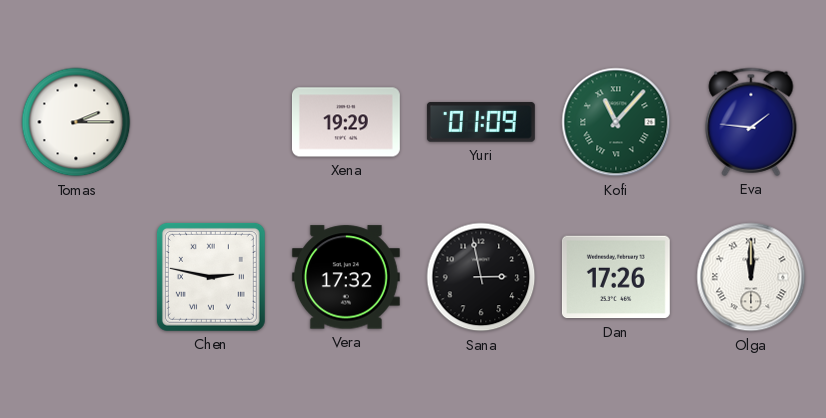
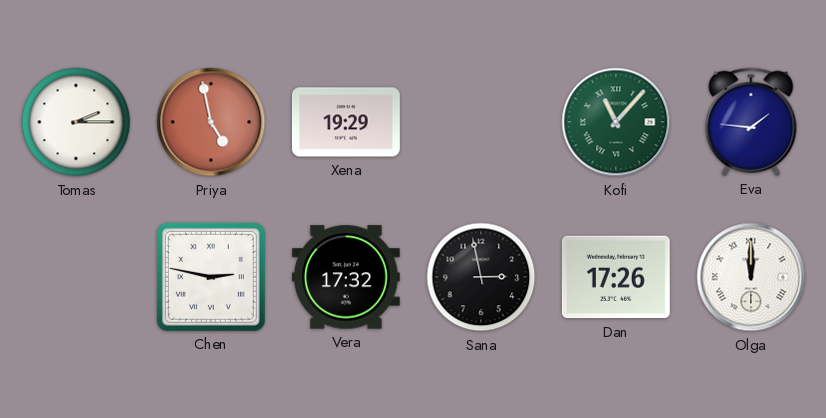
Priya: none -> 4:58
Yuri: 01:09 -> none
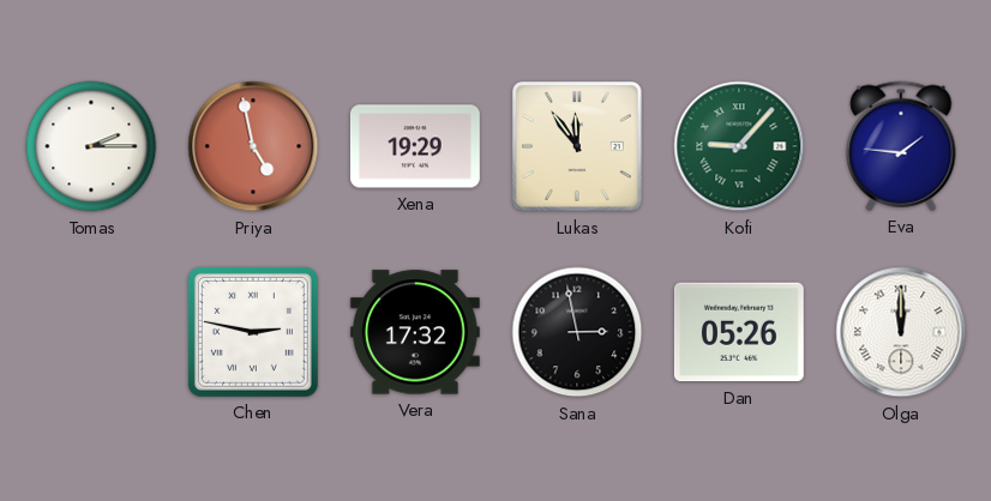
Lukas: none -> 11:54
Kofi: 11:07 -> 9:07
Dan: 17:26 -> 05:26
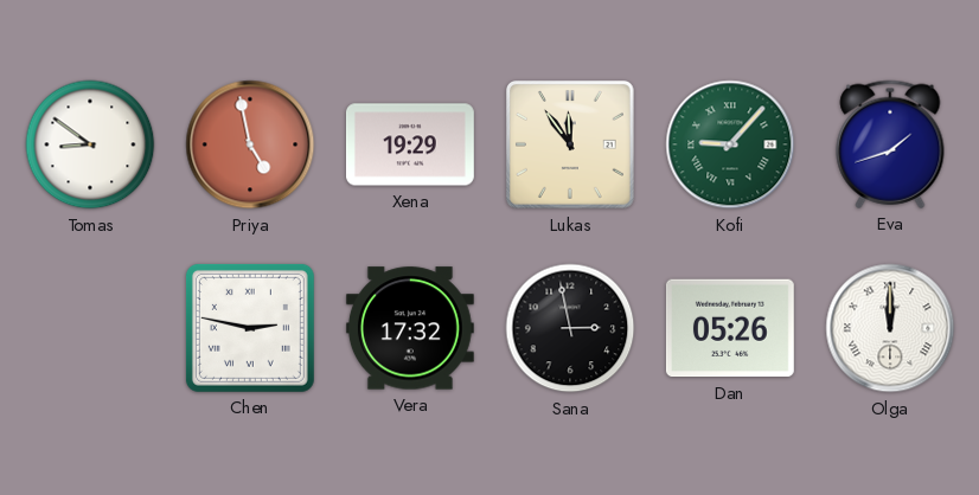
Tomas: 2:15 -> 8:51
Eva: 1:46 -> 1:42
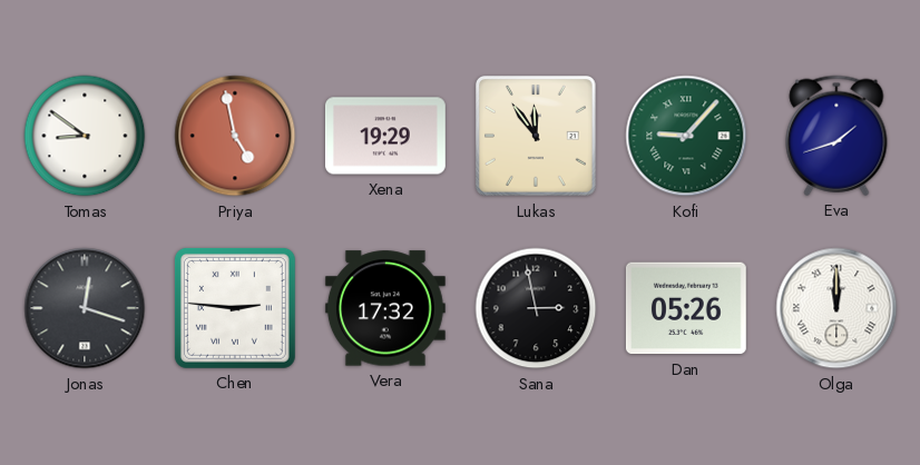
Jonas: none -> 12:18
Chen: 2:47 -> 2:46
